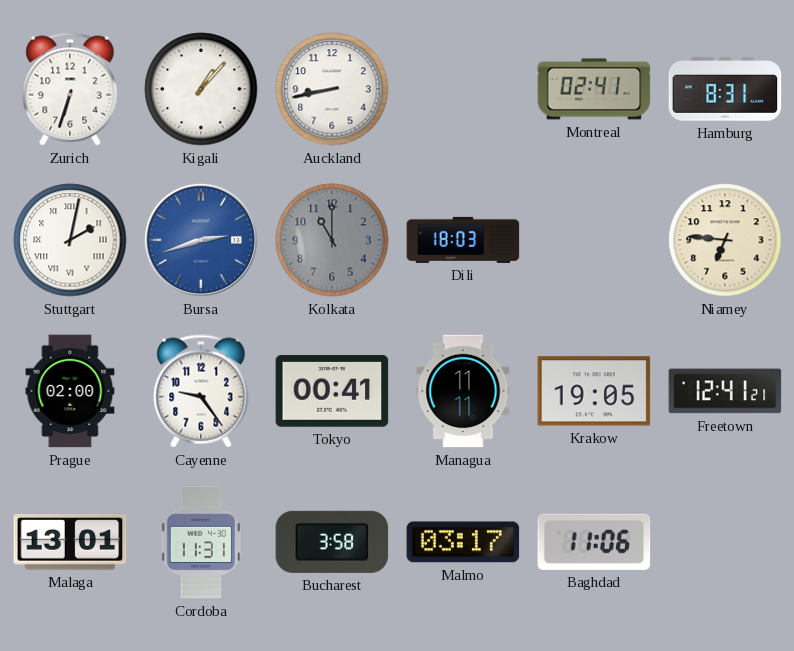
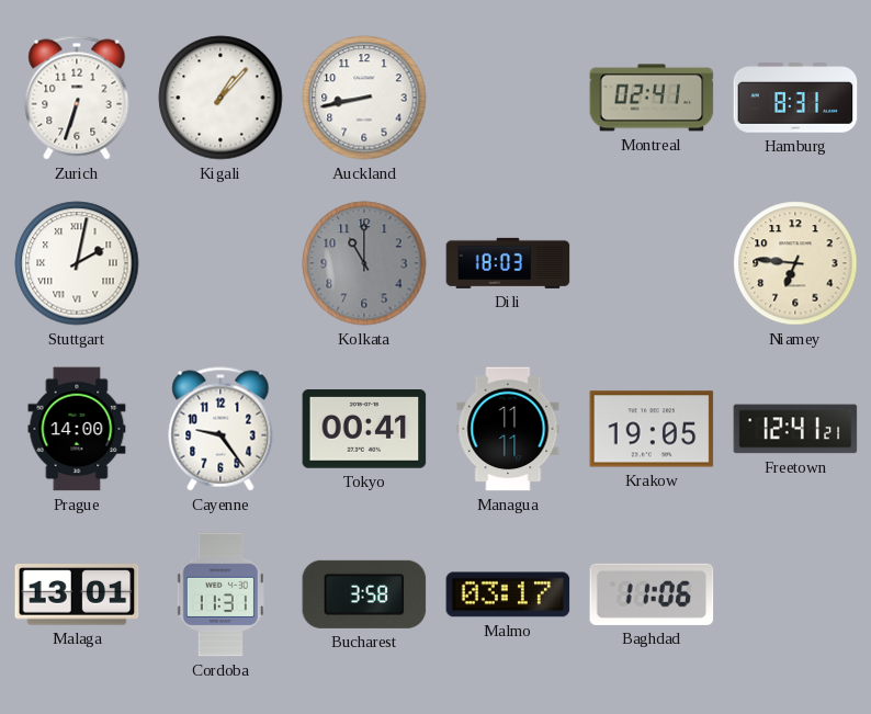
Bursa: 2:42 -> none
Prague: 02:00 -> 14:00
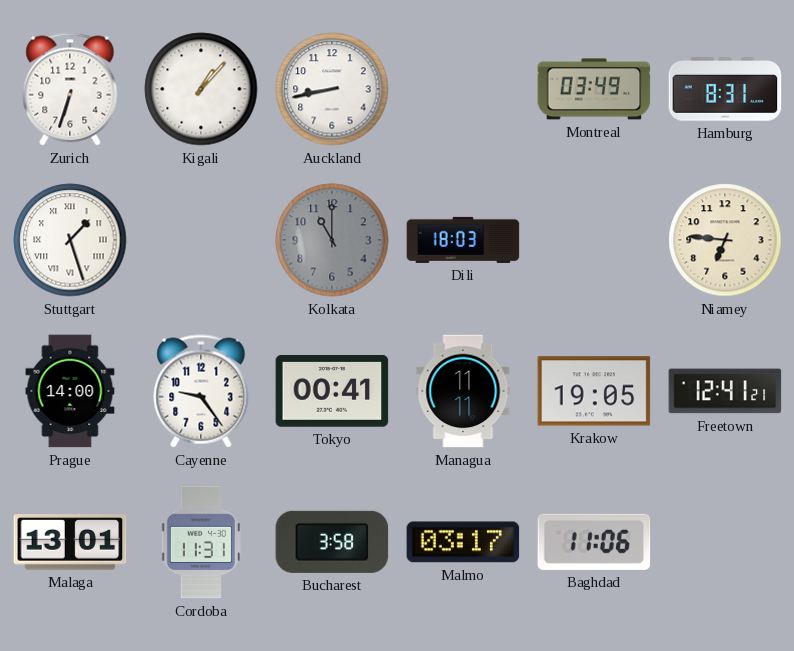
Montreal: 02:41 -> 03:49
Stuttgart: 2:02 -> 1:27
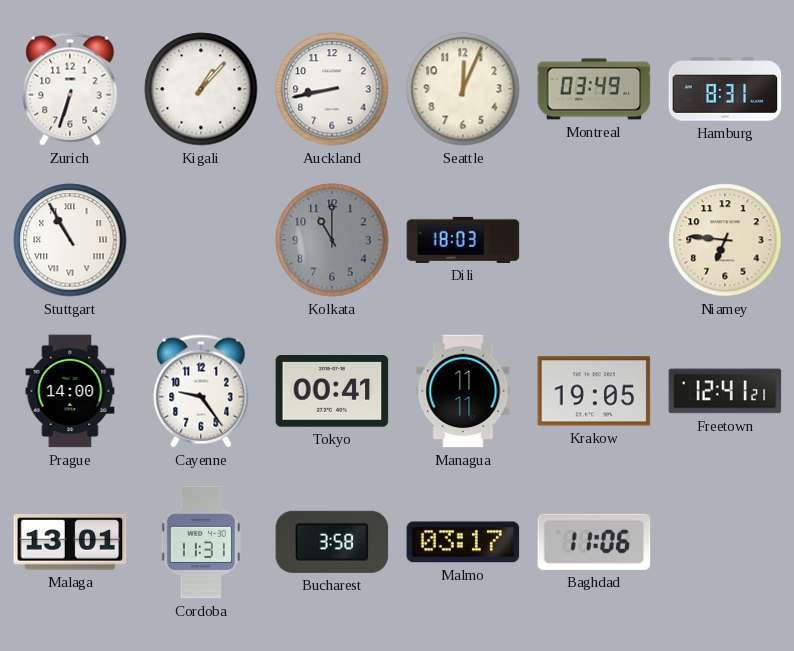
Seattle: none -> 12:04
Stuttgart: 1:27 -> 10:55
